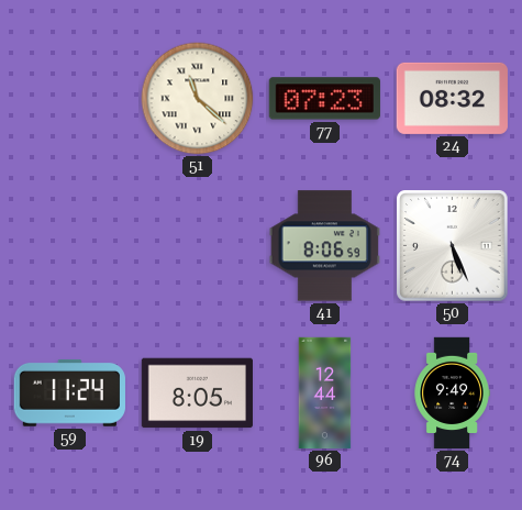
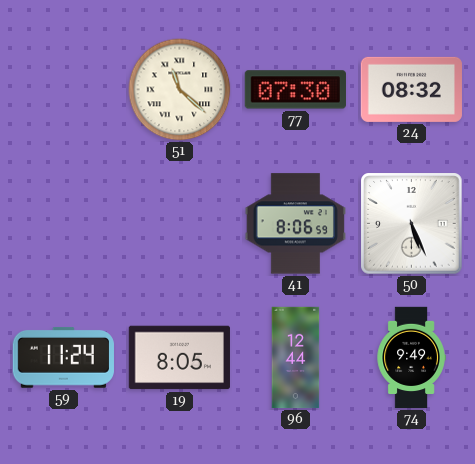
77: 07:23 -> 07:30
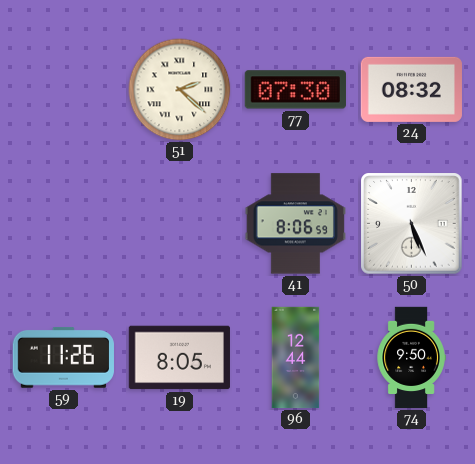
51: 11:22 -> 2:22
59: 11:24 -> 11:26
74: 9:49 -> 9:50
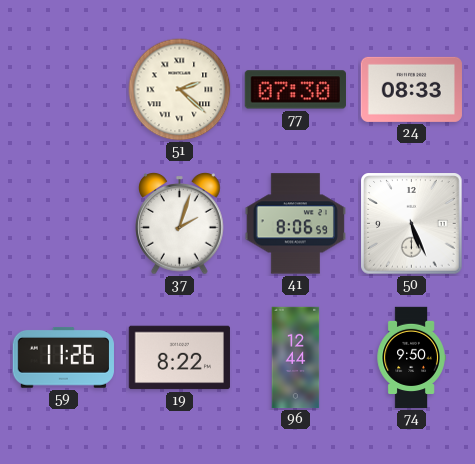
24: 08:32 -> 08:33
37: none -> 2:03
19: 8:05 -> 8:22
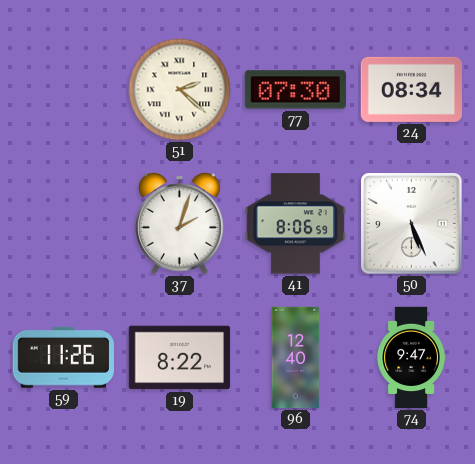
24: 08:33 -> 08:34
96: 12:44 -> 12:40
74: 9:50 -> 9:47
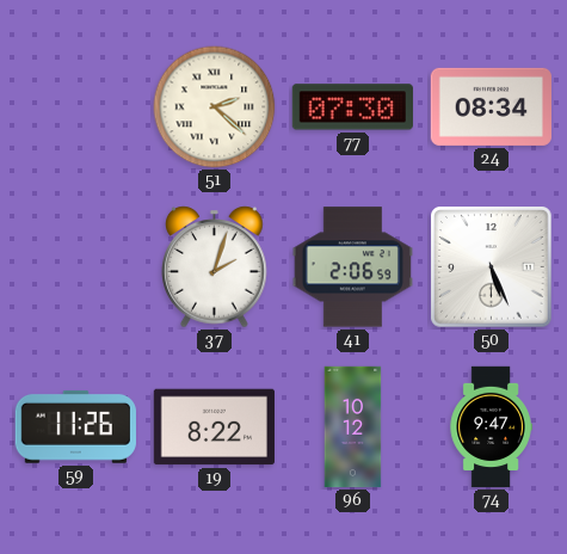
41: 8:06 -> 2:06
96: 12:40 -> 10:12
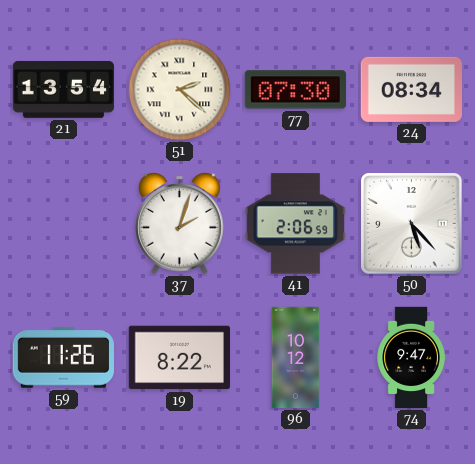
21: none -> 13:54
50: 5:26 -> 5:23
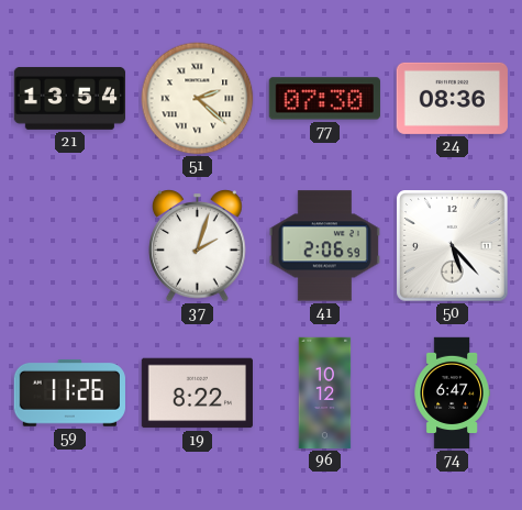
24: 08:34 -> 08:36
74: 9:47 -> 6:47
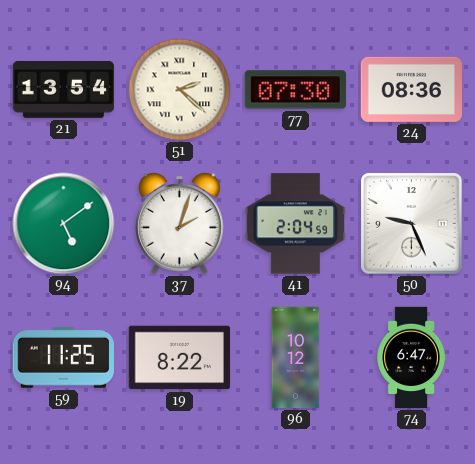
94: none -> 5:09
41: 2:06 -> 2:04
50: 5:23 -> 9:26
59: 11:26 -> 11:25
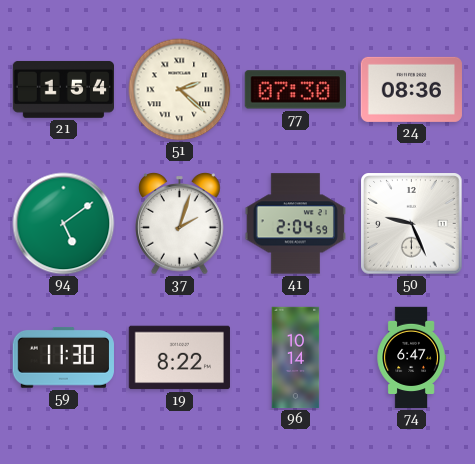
21: 13:54 -> 1:54
59: 11:25 -> 11:30
96: 10:12 -> 10:14
